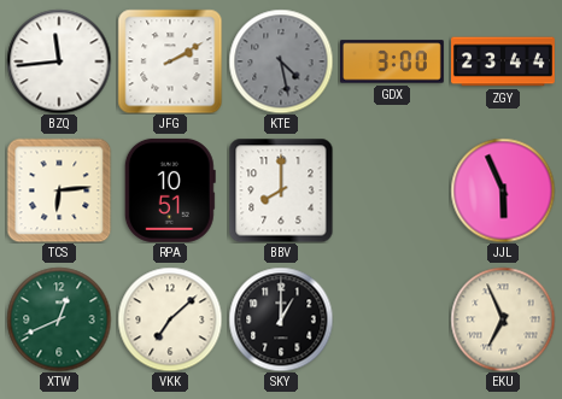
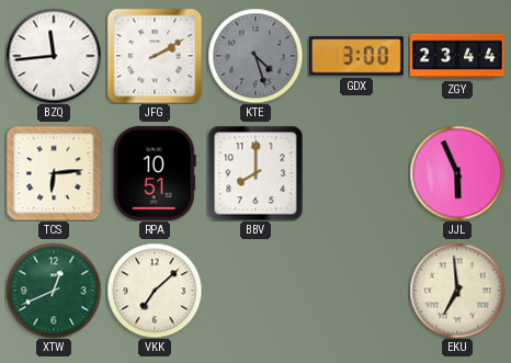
KTE: 4:28 -> 4:27
SKY: 1:00 -> none
EKU: 6:56 -> 6:59
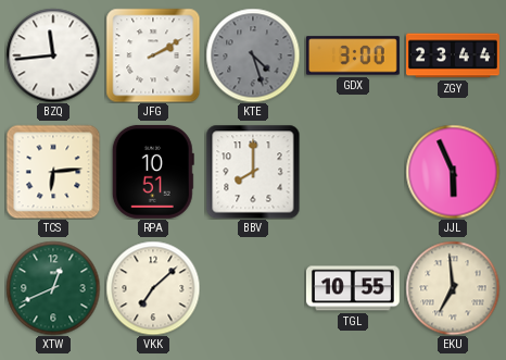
TGL: none -> 10:55
